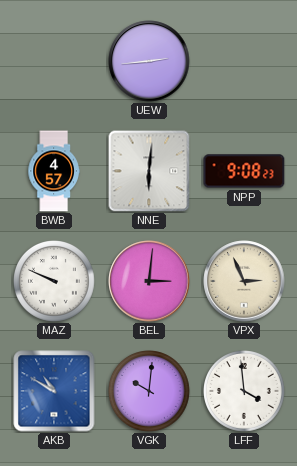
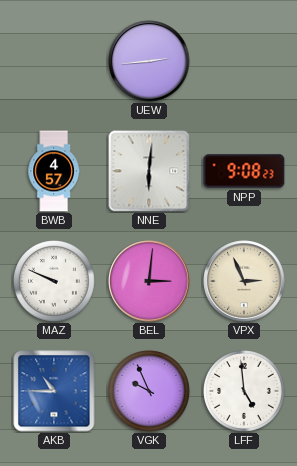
AKB: 10:50 -> 10:45
VGK: 10:01 -> 9:56
LFF: 3:59 -> 4:59
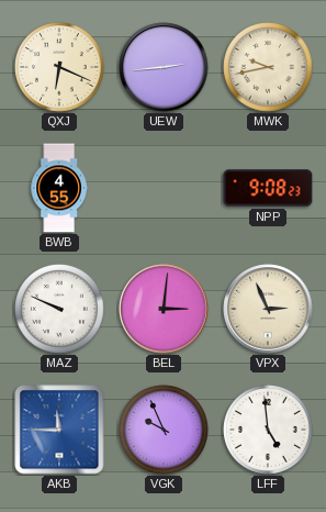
QXJ: none -> 6:19
MWK: none -> 9:43
BWB: 4:57 -> 4:55
NNE: 6:01 -> none
AKB: 10:45 -> 11:45
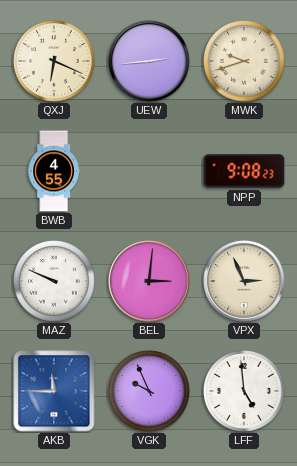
MWK: 9:43 -> 9:42
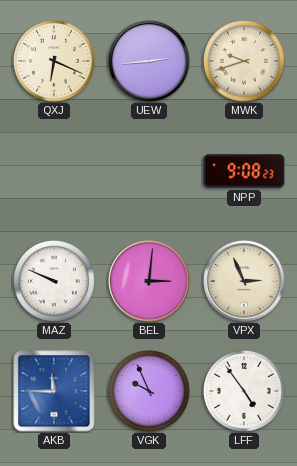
BWB: 4:55 -> none
LFF: 4:59 -> 4:54
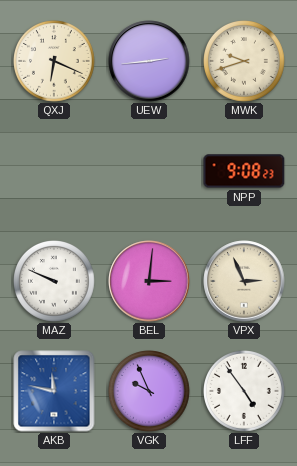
AKB: 11:45 -> 11:47
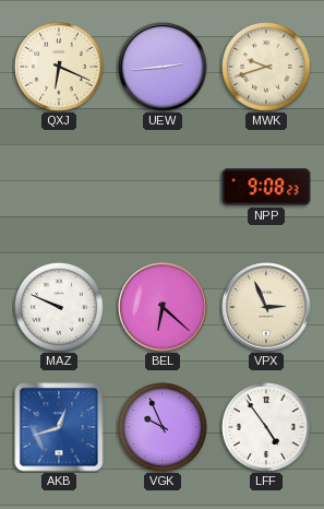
BEL: 3:01 -> 6:22
AKB: 11:47 -> 12:42
